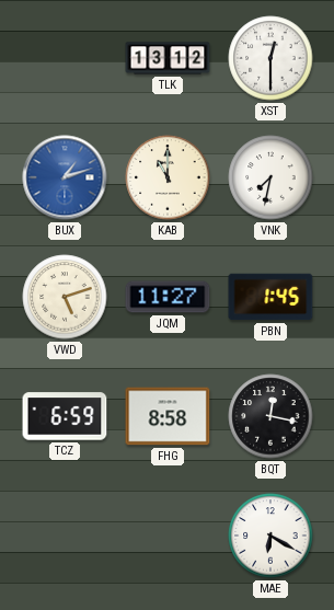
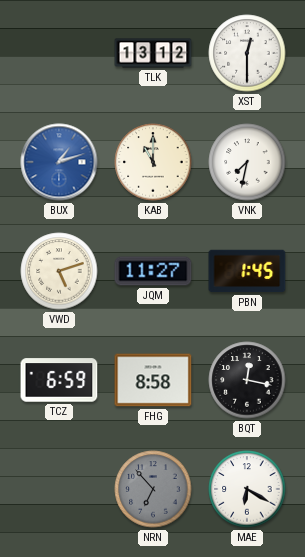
NRN: none -> 6:53
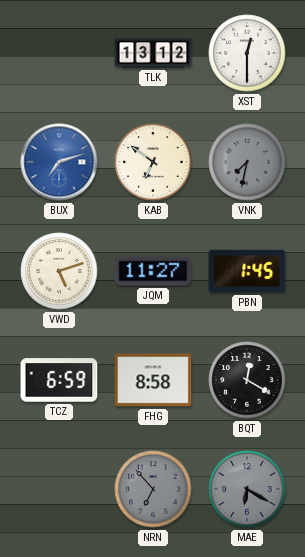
BUX: 1:12 -> 7:12
KAB: 11:00 -> 6:51
VNK dial: white -> grey
BQT: 12:17 -> 12:20
MAE dial: white -> grey
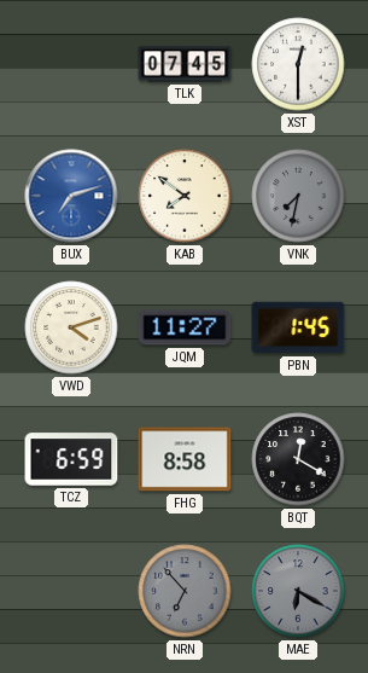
TLK: 13:12 -> 07:45
KAB: 6:51 -> 7:51
VWD: 5:12 -> 4:12
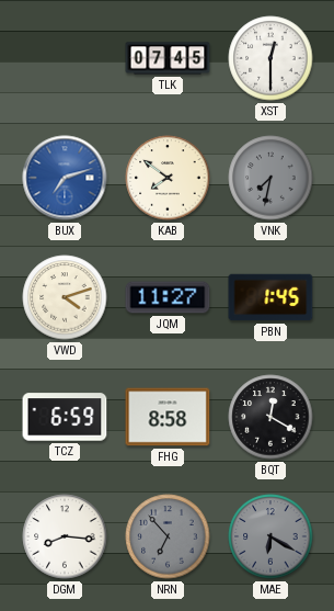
DGM: none -> 8:16
